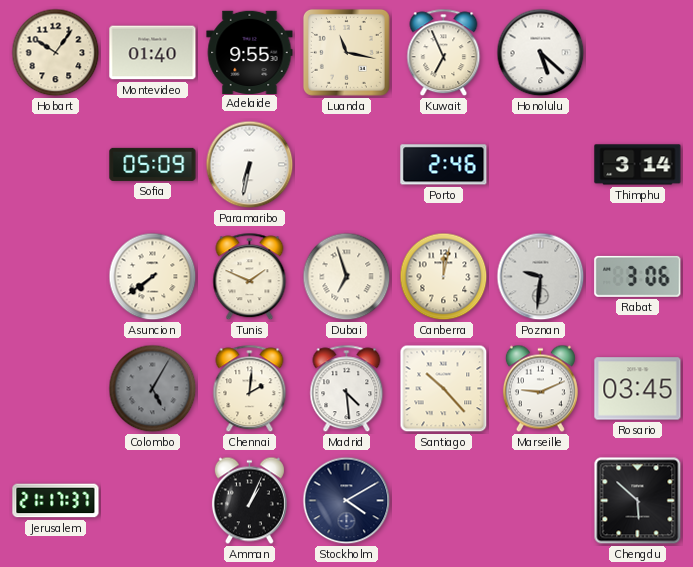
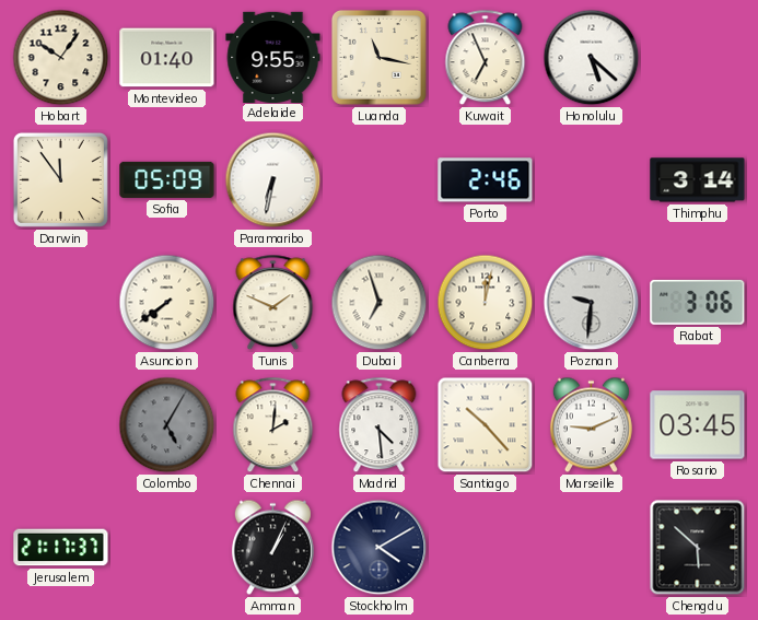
Darwin: none -> 11:54
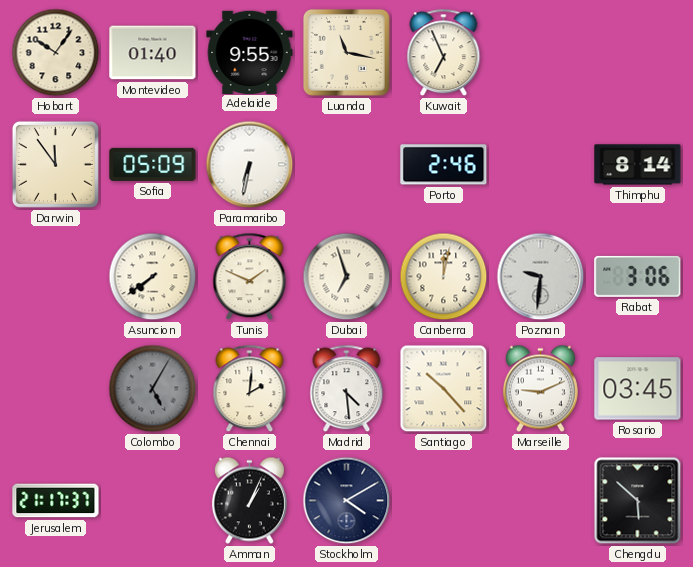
Honolulu: 5:22 -> none
Thimphu: 3:14 -> 8:14
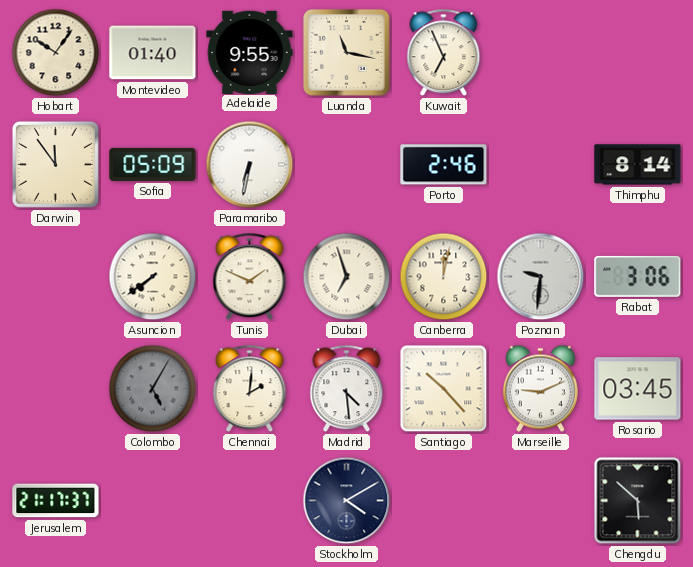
Amman: 1:04 -> none
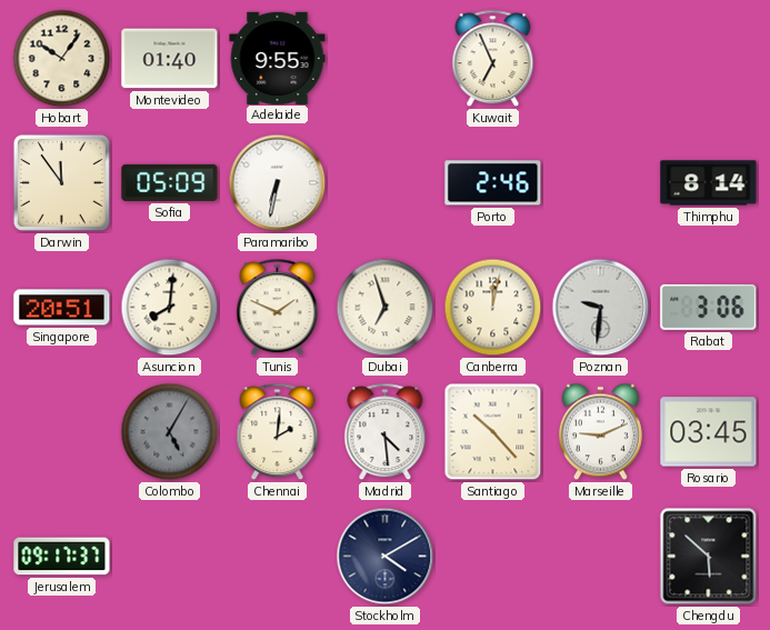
Luanda: 11:17 -> none
Singapore: none -> 20:51
Asuncion: 7:39 -> 8:01
Jerusalem: 21:17 -> 09:17
